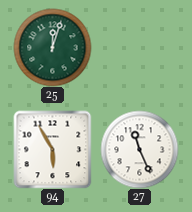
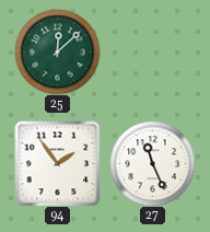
25: 12:03 -> 12:08
94: 5:55 -> 1:54
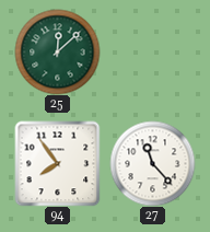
94: 1:54 -> 7:54
27: 11:26 -> 11:23
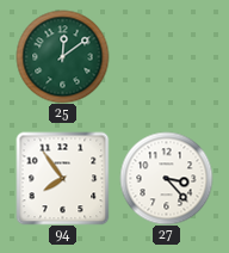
25: 12:08 -> 12:09
27: 11:23 -> 3:23
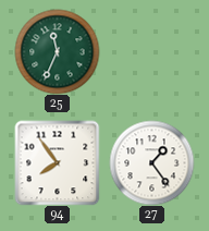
25: 12:09 -> 11:34
27: 3:23 -> 1:24
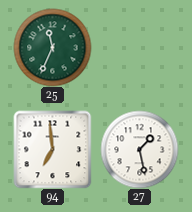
94: 7:54 -> 6:59
27: 1:24 -> 1:28
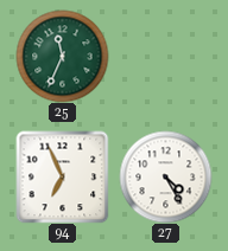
94: 6:59 -> 6:56
27: 1:28 -> 4:25
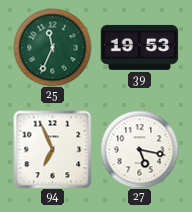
39: none -> 19:53
27: 4:25 -> 5:17
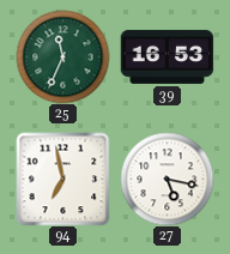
39: 19:53 -> 16:53
94: 6:56 -> 6:58
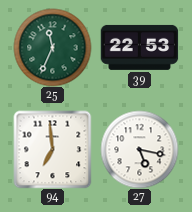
39: 16:53 -> 22:53
94: 6:58 -> 6:59
